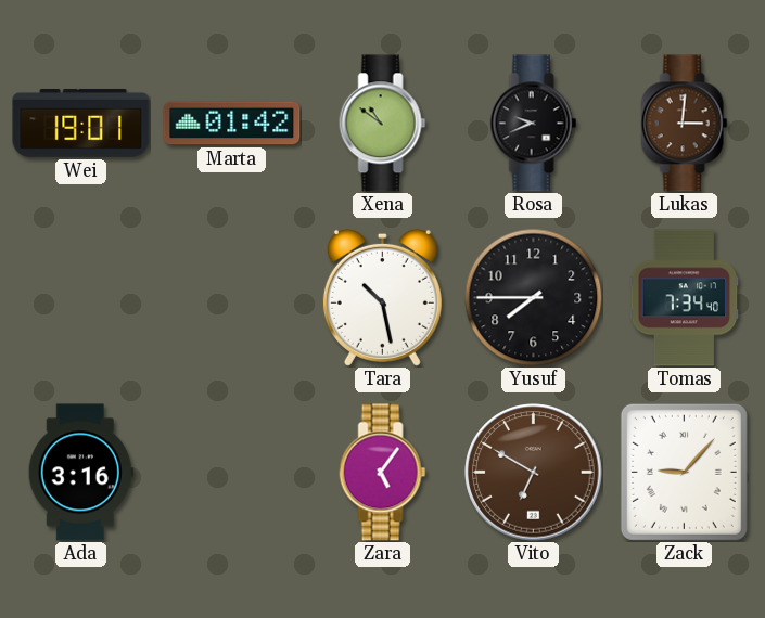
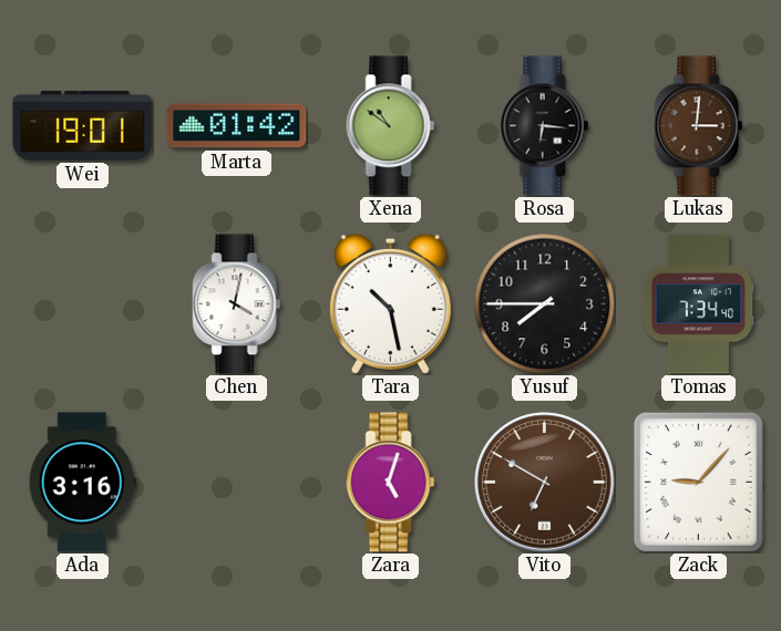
Rosa: 9:41 -> 6:16
Chen: none -> 4:02
Zara: 5:06 -> 5:03
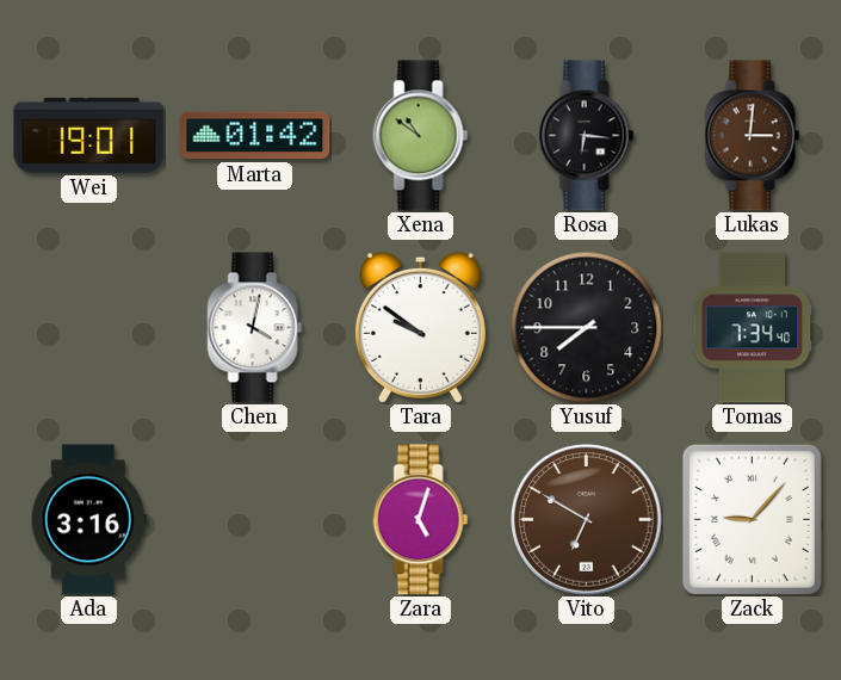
Tara: 10:28 -> 9:51
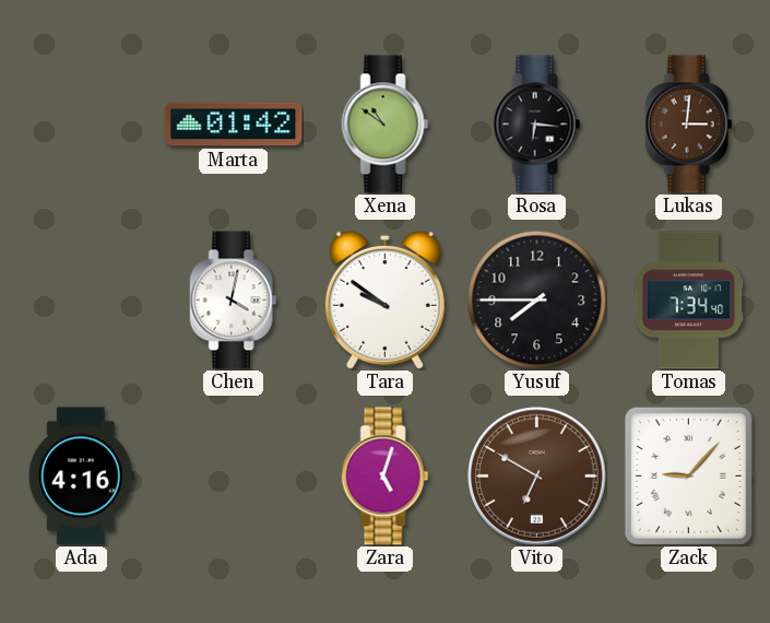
Wei: 19:01 -> none
Ada: 3:16 -> 4:16
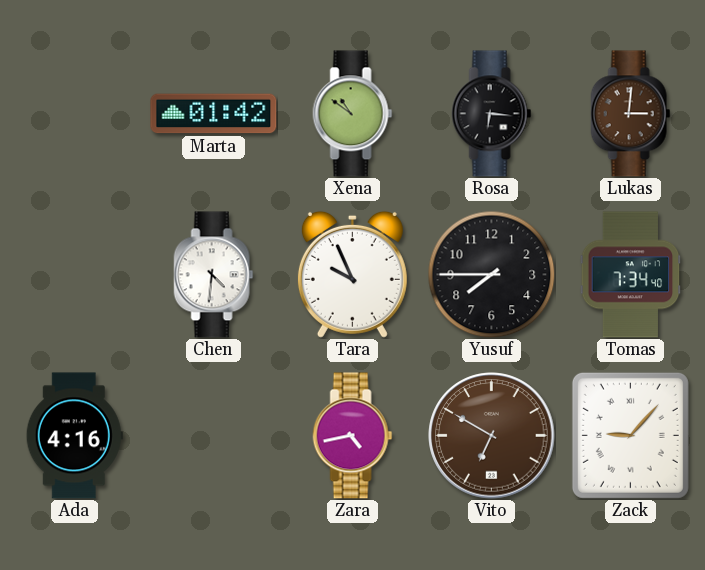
Chen: 4:02 -> 4:31
Tara: 9:51 -> 9:56
Zara: 5:03 -> 4:43
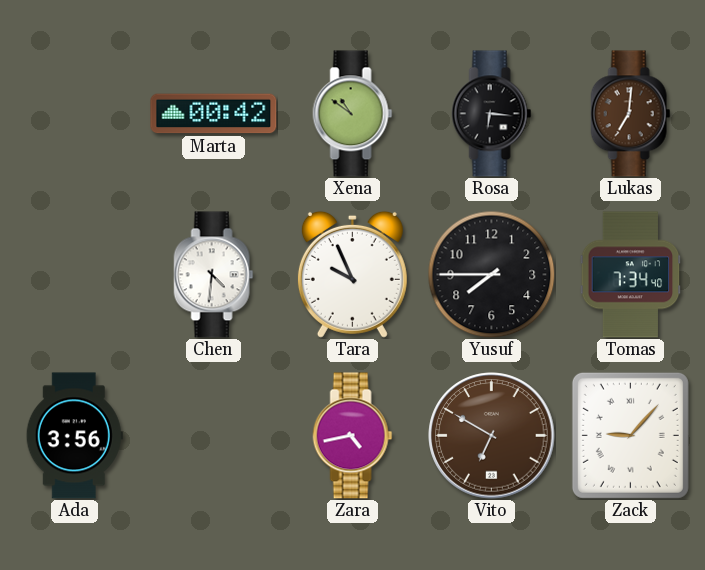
Marta: 01:42 -> 00:42
Lukas: 3:01 -> 7:01
Ada: 4:16 -> 3:56
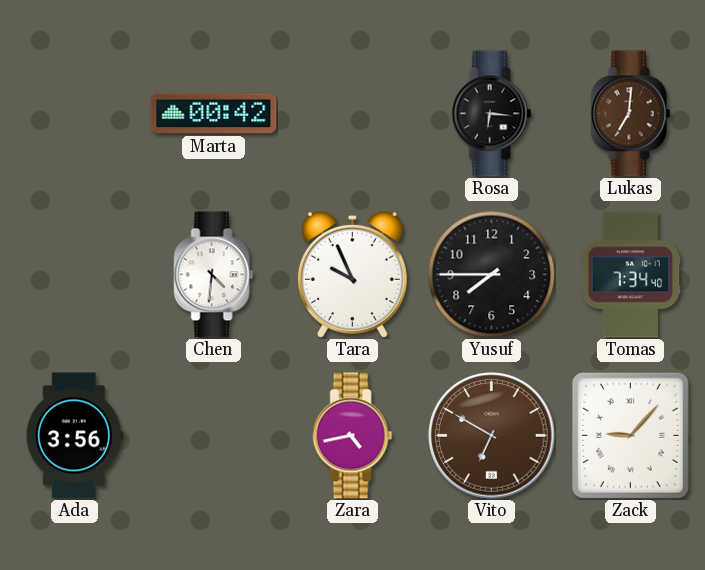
Xena: 10:51 -> none
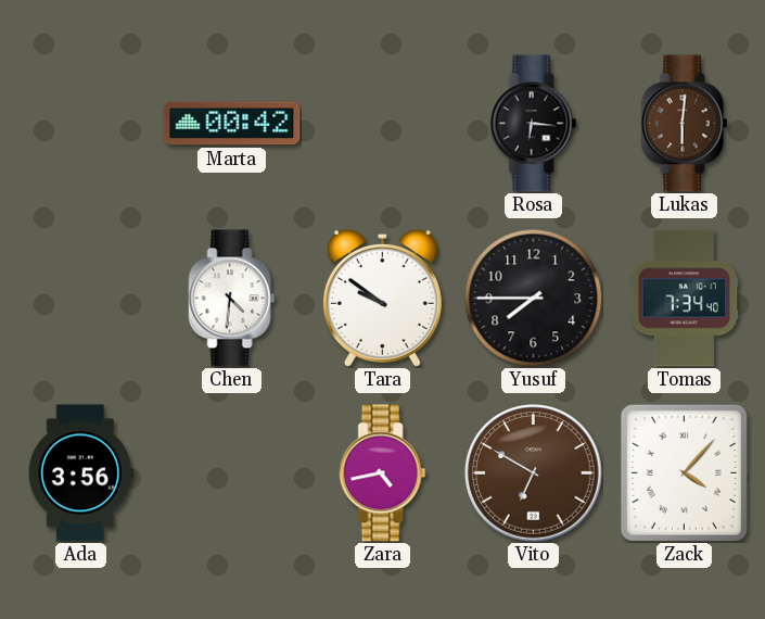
Lukas: 7:01 -> 6:01
Tara: 9:56 -> 9:51
Zack: 9:07 -> 4:07
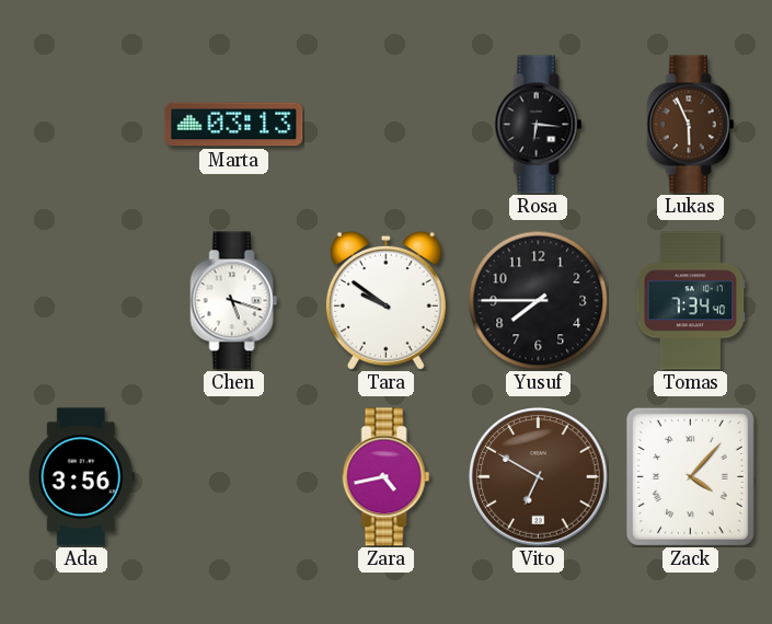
Marta: 00:42 -> 03:13
Lukas: 6:01 -> 5:56
Chen: 4:31 -> 5:18
